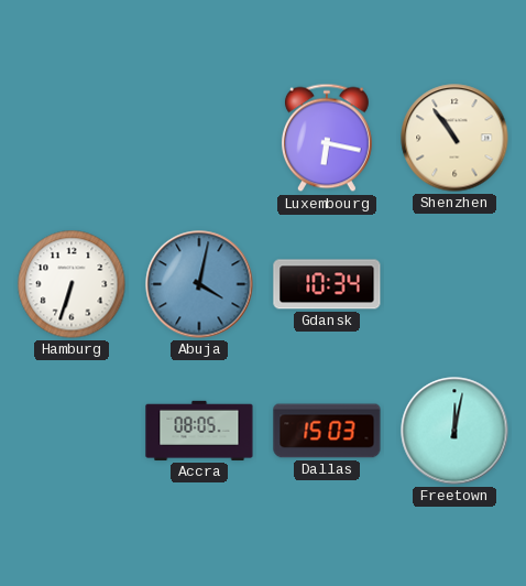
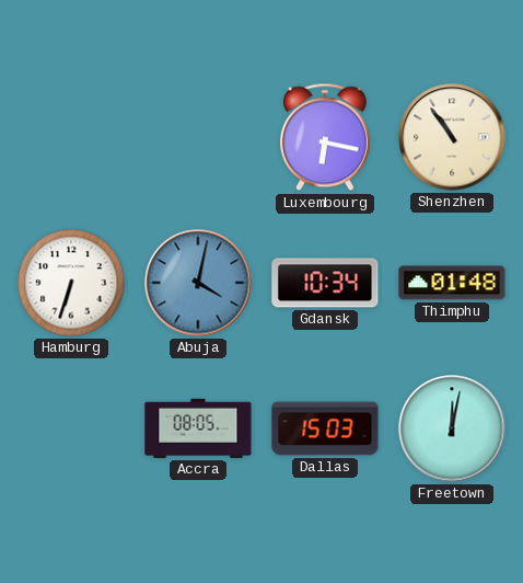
Thimphu: none -> 01:48
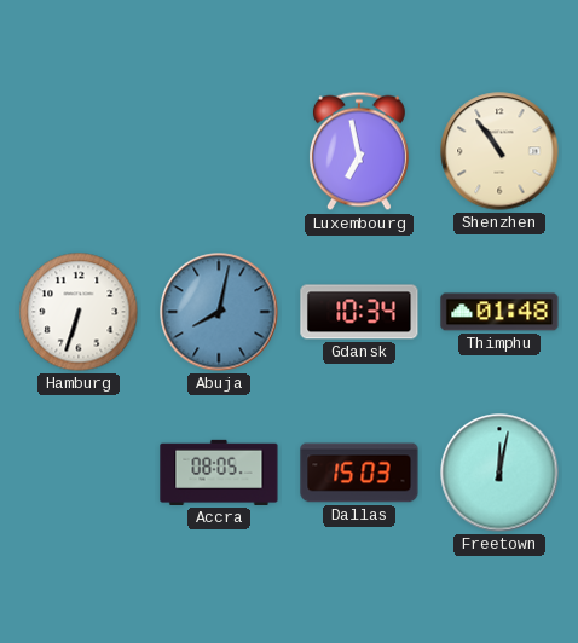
Luxembourg: 6:17 -> 6:58
Abuja: 4:02 -> 8:02
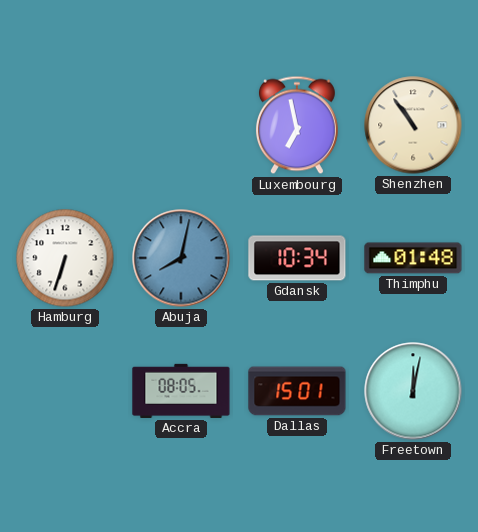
Dallas: 15:03 -> 15:01
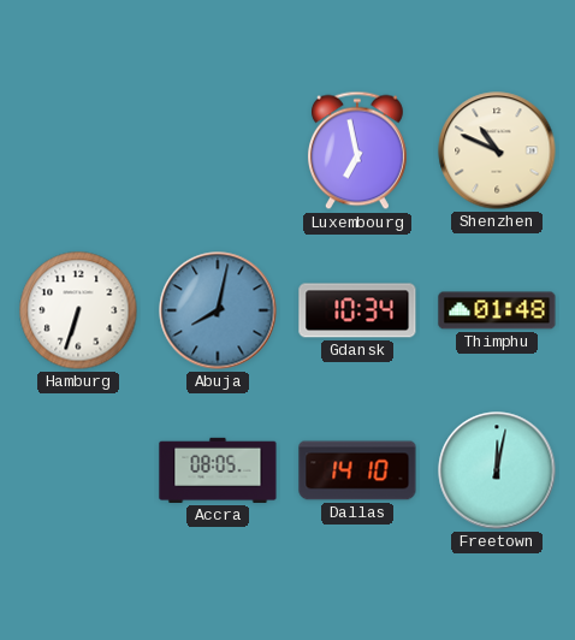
Shenzhen: 10:54 -> 10:49
Dallas: 15:01 -> 14:10
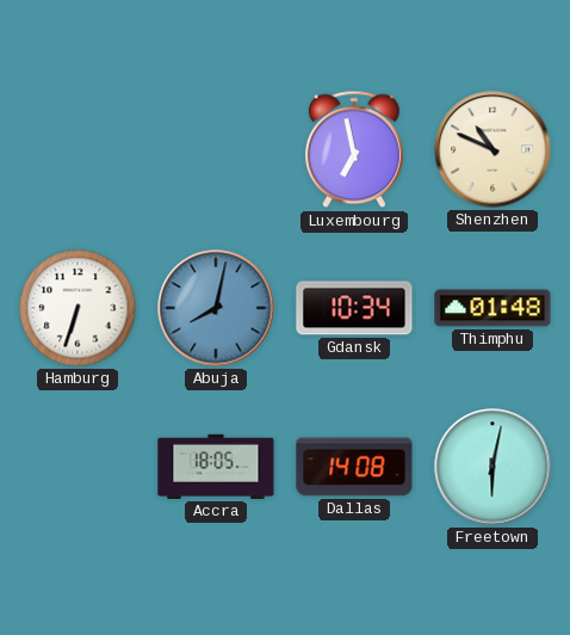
Accra: 08:05 -> 18:05
Dallas: 14:10 -> 14:08
Freetown: 12:02 -> 6:02
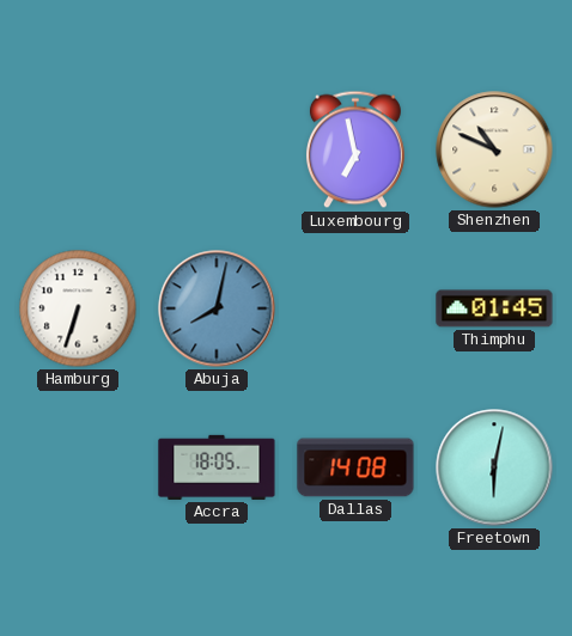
Gdansk: 10:34 -> none
Thimphu: 01:48 -> 01:45
